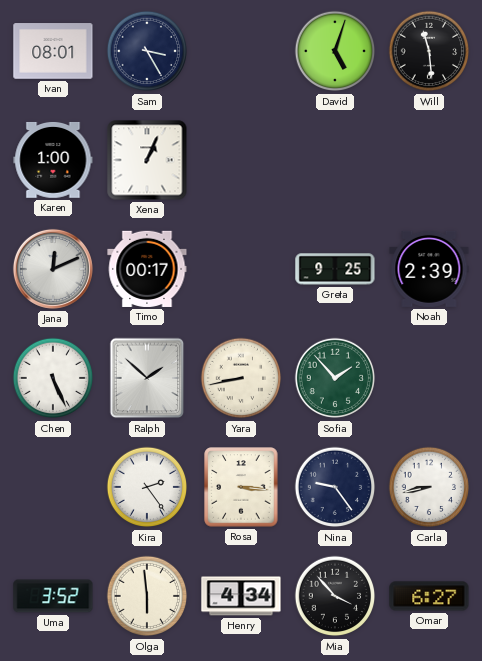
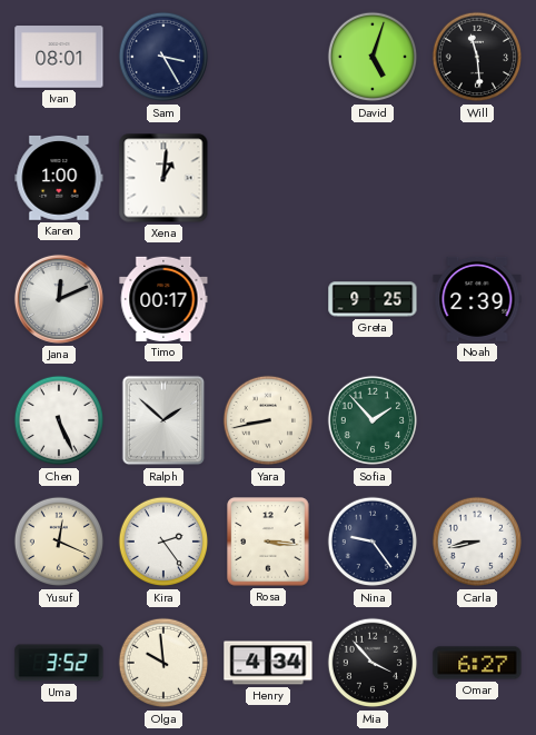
Xena: 1:04 -> 1:01
Yusuf: none -> 12:19
Olga: 5:59 -> 9:59
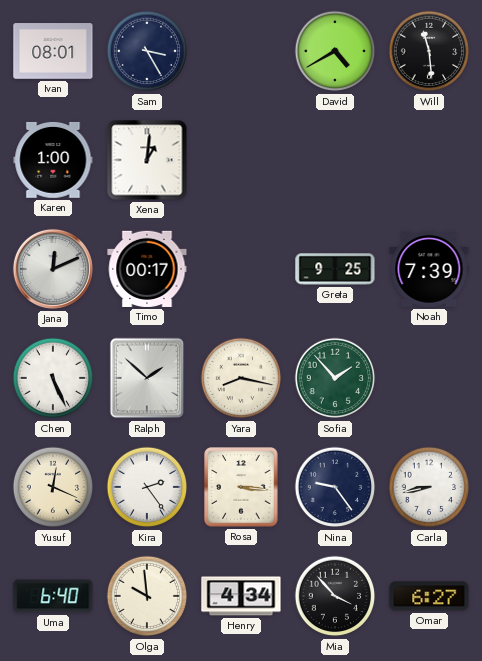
David: 5:03 -> 4:40
Noah: 2:39 -> 7:39
Yara: 8:43 -> 8:17
Uma: 3:52 -> 6:40
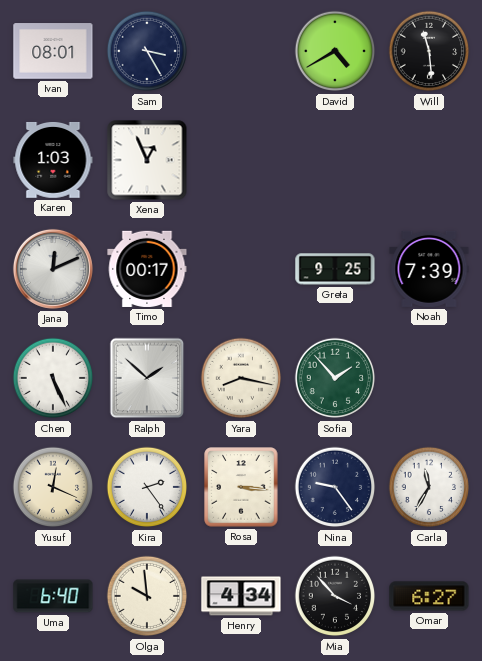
Karen: 1:00 -> 1:03
Xena: 1:01 -> 12:56
Carla: 8:43 -> 11:35
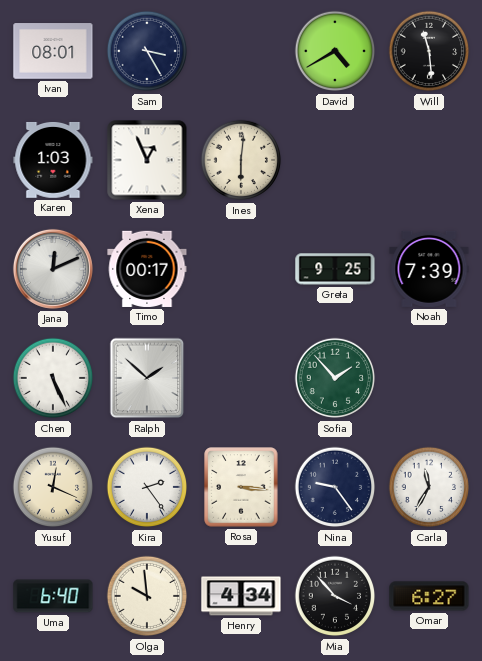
Ines: none -> 6:01
Yara: 8:17 -> none
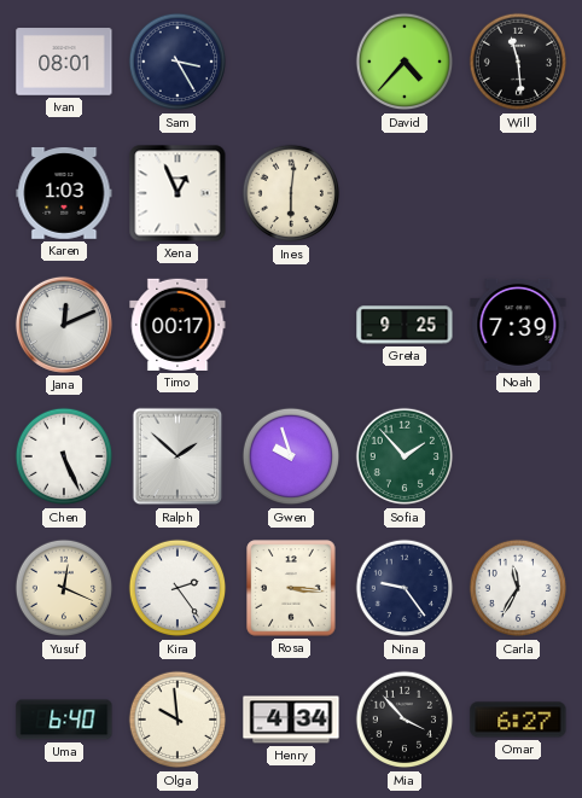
David: 4:40 -> 4:37
Gwen: none -> 9:57
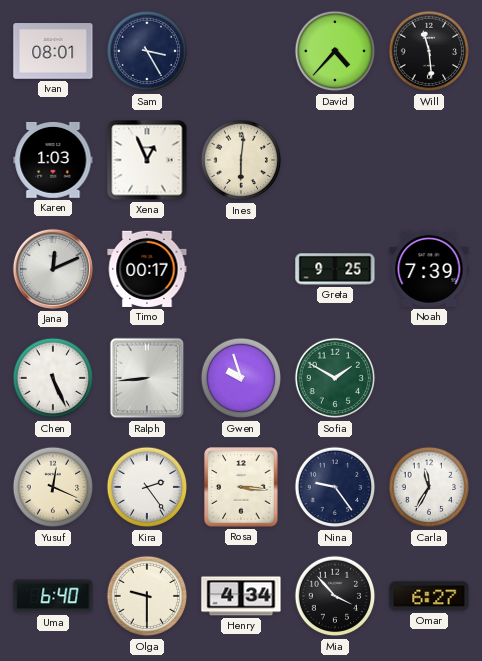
Ralph: 1:52 -> 8:44
Sofia: 1:53 -> 1:50
Olga: 9:59 -> 9:30
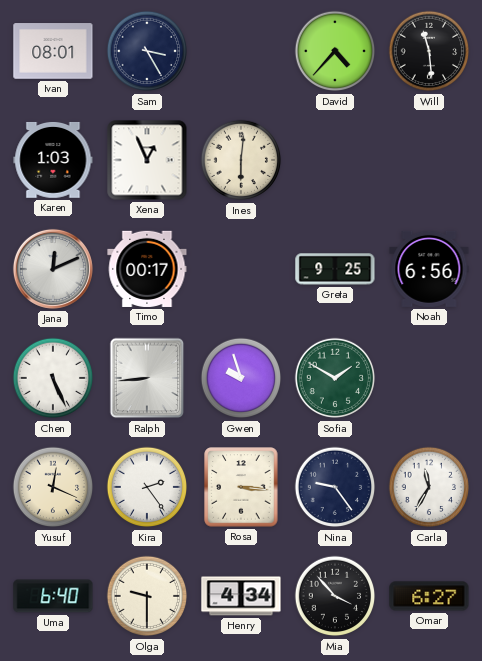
Noah: 7:39 -> 6:56
